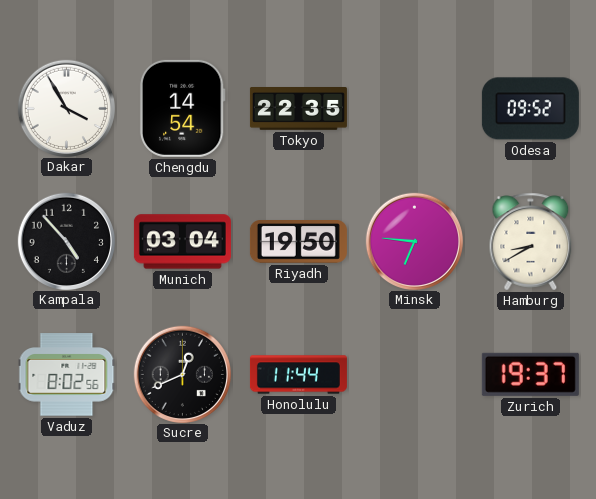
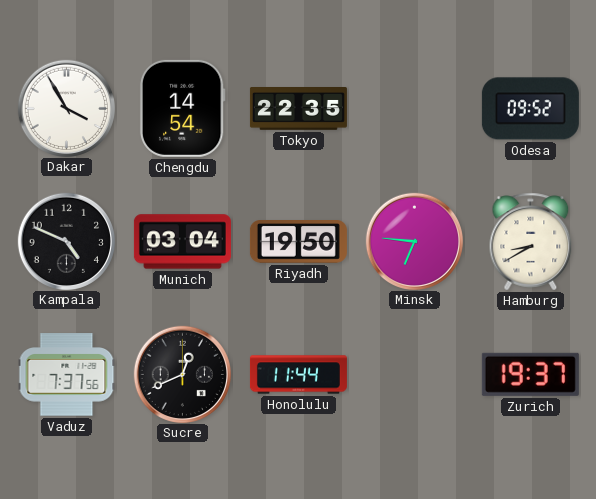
Kampala: 4:53 -> 4:49
Vaduz: 8:02 -> 7:37
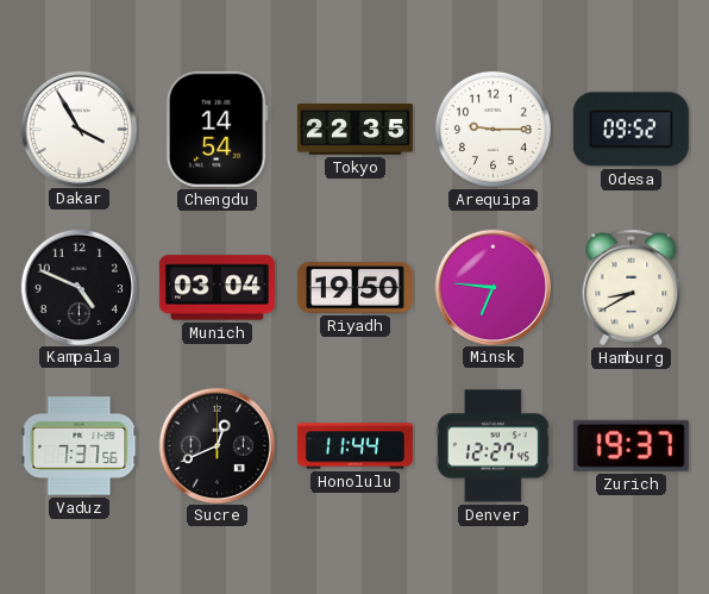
Arequipa: none -> 9:15
Denver: none -> 12:27
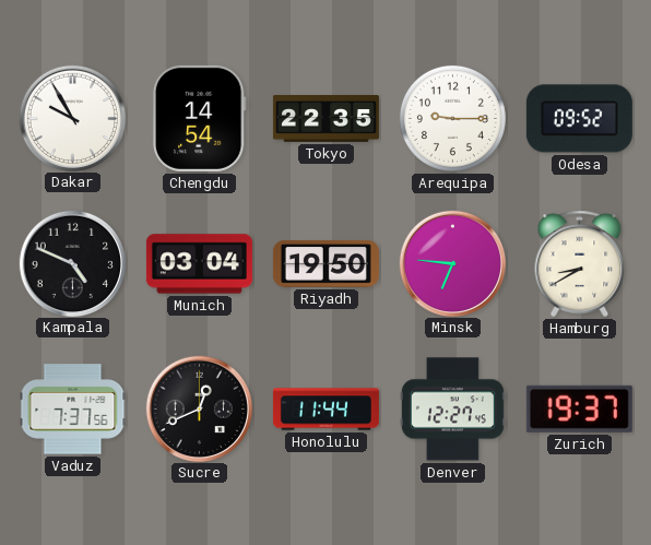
Dakar: 3:55 -> 9:55
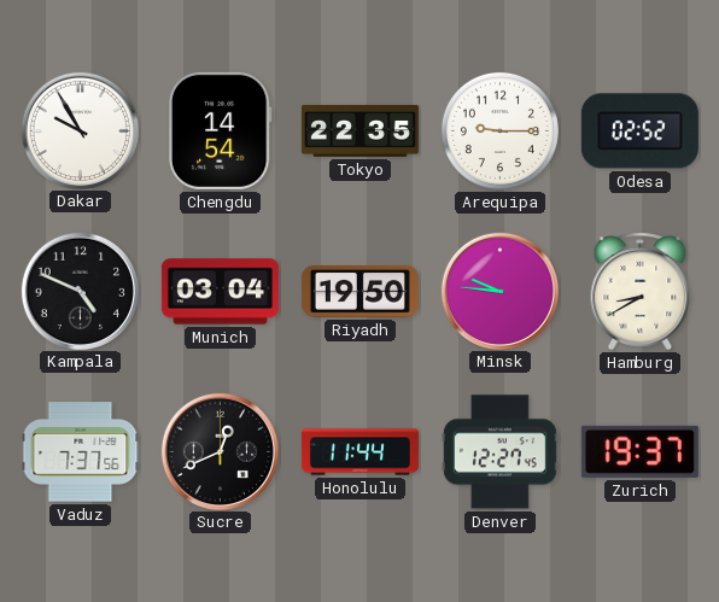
Odesa: 09:52 -> 02:52
Minsk: 6:46 -> 9:46
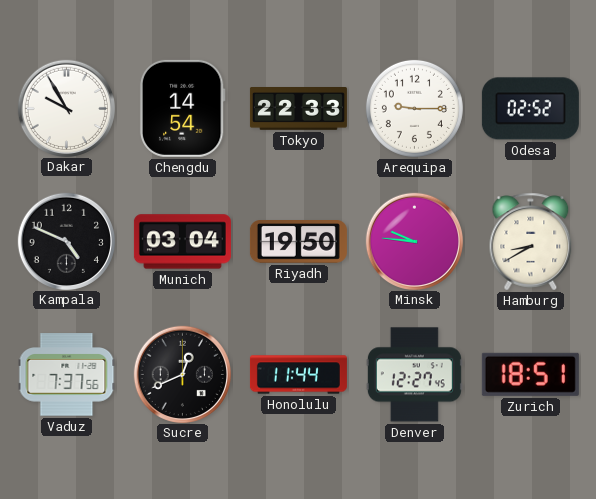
Tokyo: 22:35 -> 22:33
Zurich: 19:37 -> 18:51
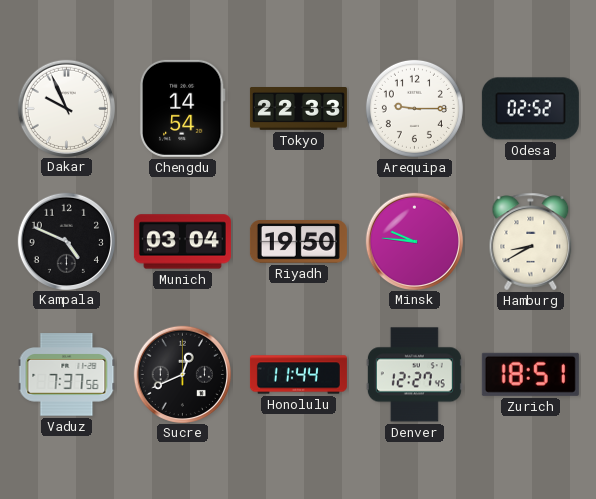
Dakar: 9:55 -> 9:56
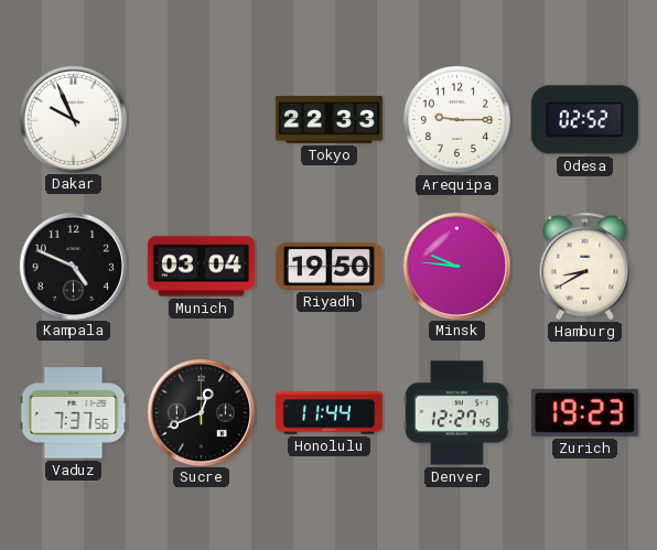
Chengdu: 14:54 -> none
Zurich: 18:51 -> 19:23
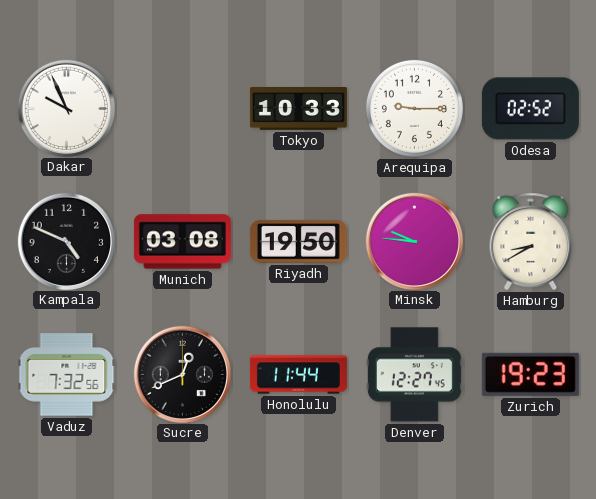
Tokyo: 22:33 -> 10:33
Munich: 03:04 -> 03:08
Vaduz: 7:37 -> 7:32
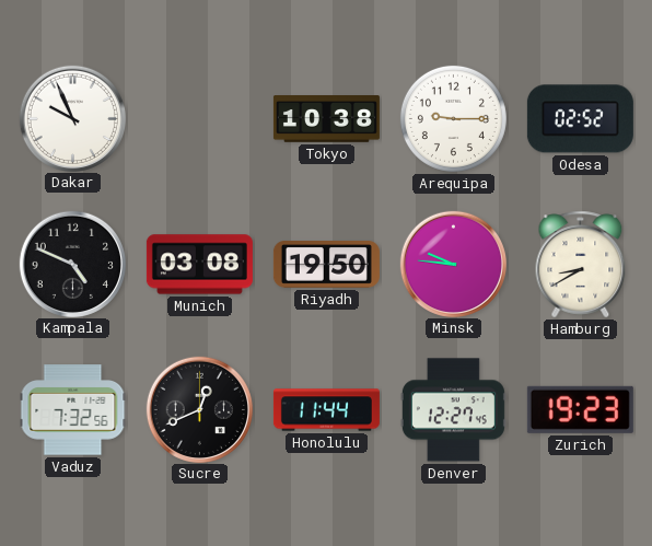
Tokyo: 10:33 -> 10:38
